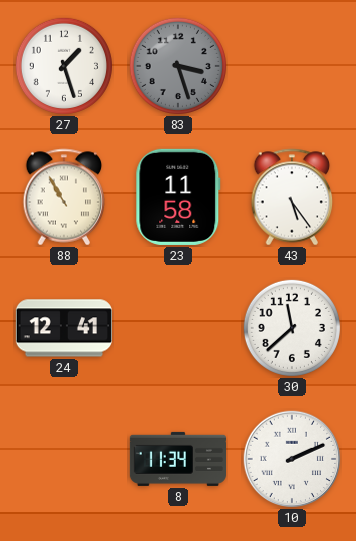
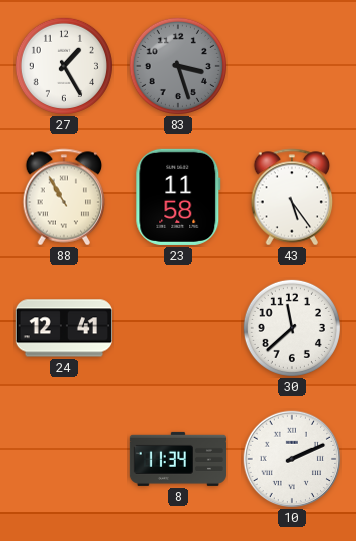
27: 1:27 -> 1:25
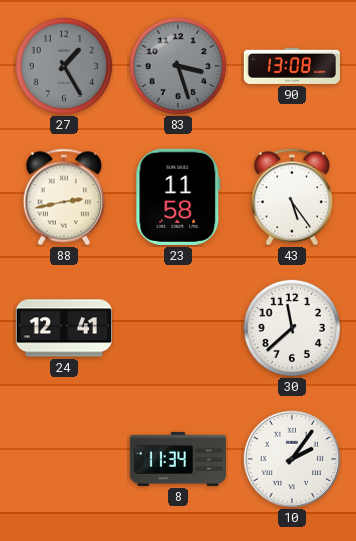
27 dial: white -> grey
90: none -> 13:08
88: 10:55 -> 2:43
10: 2:11 -> 2:06
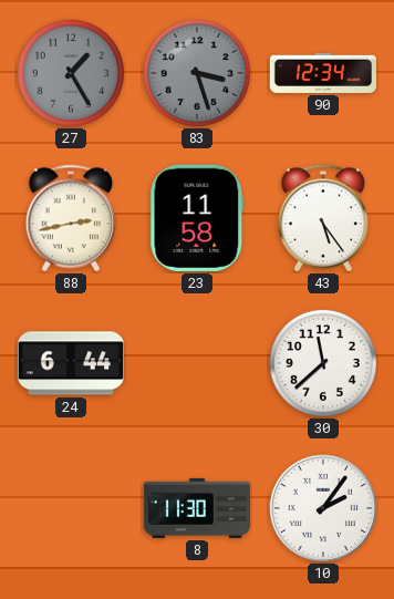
90: 13:08 -> 12:34
24: 12:41 -> 6:44
8: 11:34 -> 11:30
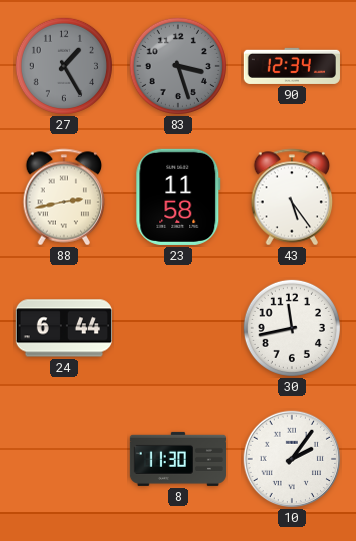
30: 11:38 -> 11:43
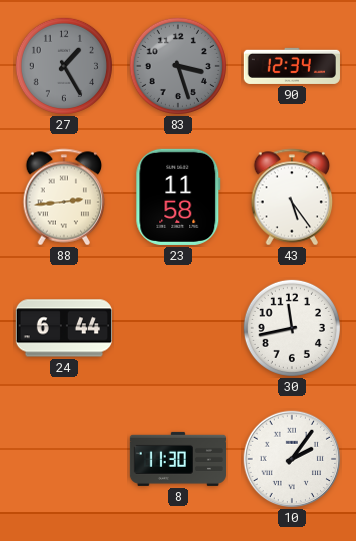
88: 2:43 -> 2:44
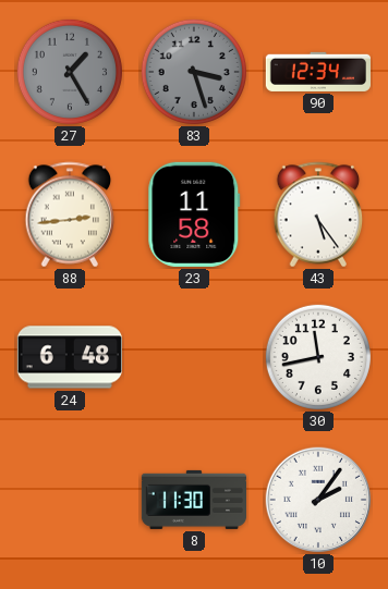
24: 6:44 -> 6:48
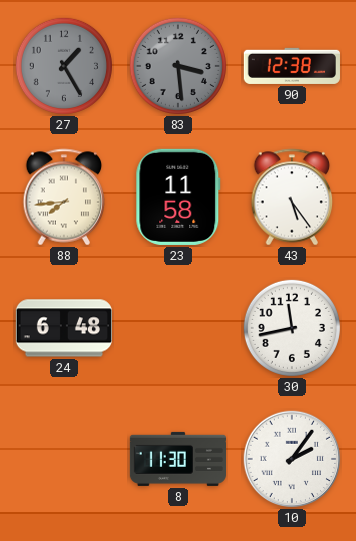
83: 3:27 -> 3:29
90: 12:34 -> 12:38
88: 2:44 -> 7:44
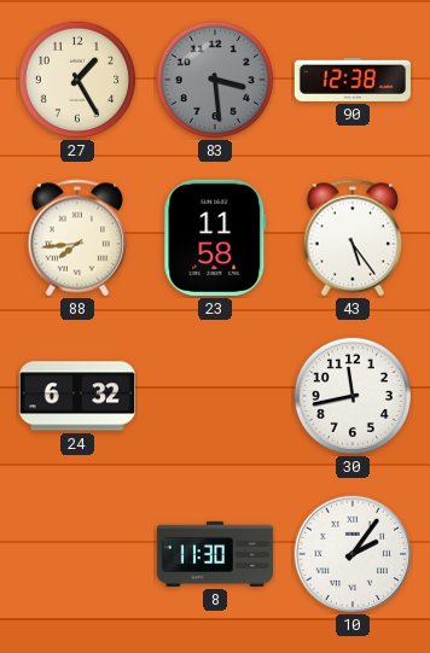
27 dial: grey -> cream
24: 6:48 -> 6:32
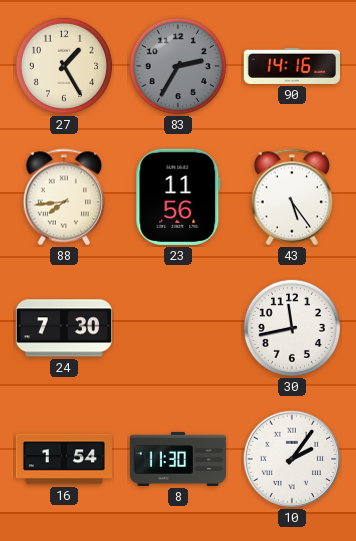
83: 3:29 -> 2:35
90: 12:38 -> 14:16
23: 11:58 -> 11:56
24: 6:32 -> 7:30
16: none -> 1:54
